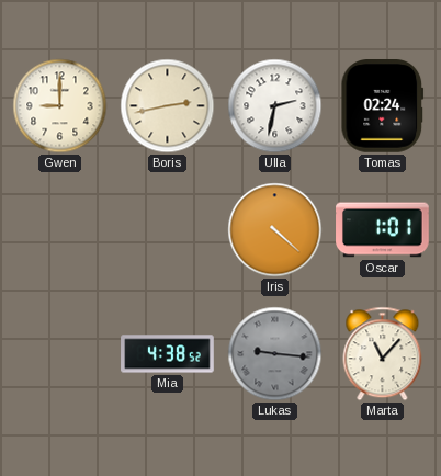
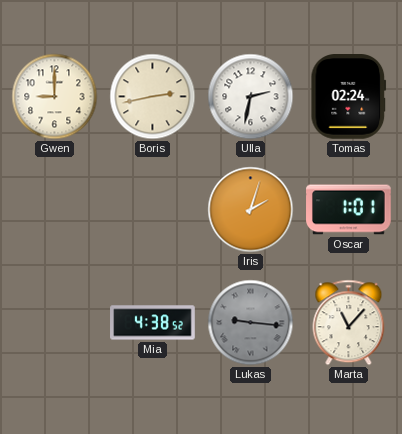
Iris: 4:22 -> 2:03
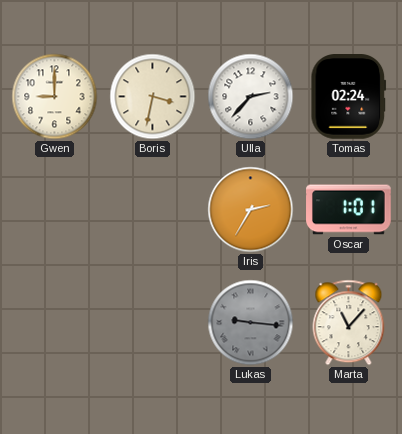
Boris: 2:43 -> 3:32
Ulla: 2:32 -> 2:37
Iris: 2:03 -> 2:35
Mia: 4:38 -> none
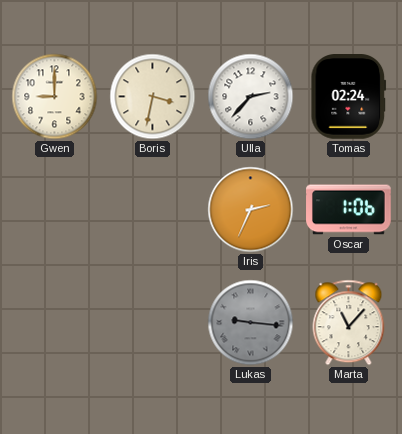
Iris: 2:35 -> 2:34
Oscar: 1:01 -> 1:06
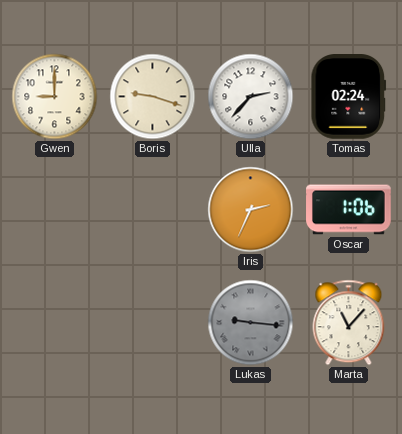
Boris: 3:32 -> 9:18
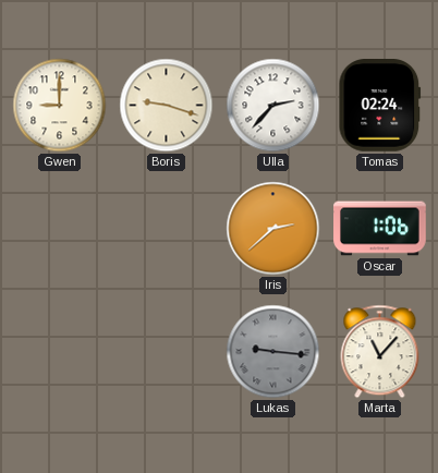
Iris: 2:34 -> 2:38
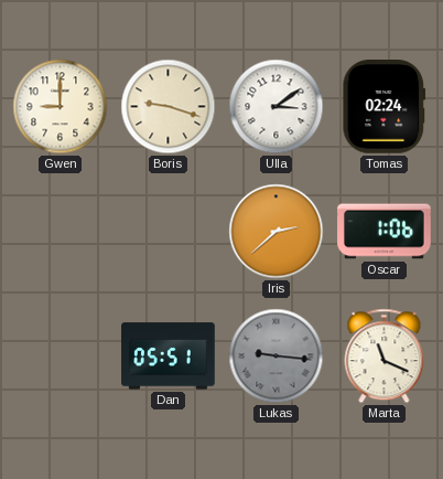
Ulla: 2:37 -> 3:09
Dan: none -> 05:51
Marta: 11:07 -> 11:19
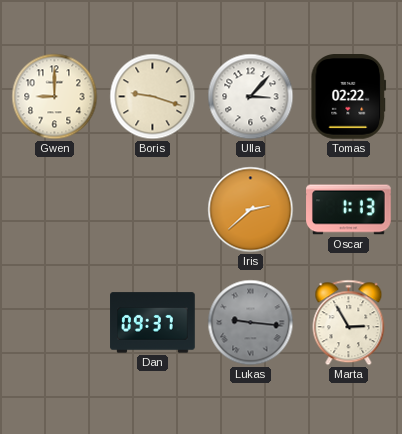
Ulla: 3:09 -> 3:07
Tomas: 02:24 -> 02:22
Oscar: 1:06 -> 1:13
Dan: 05:51 -> 09:37
Marta: 11:19 -> 2:55
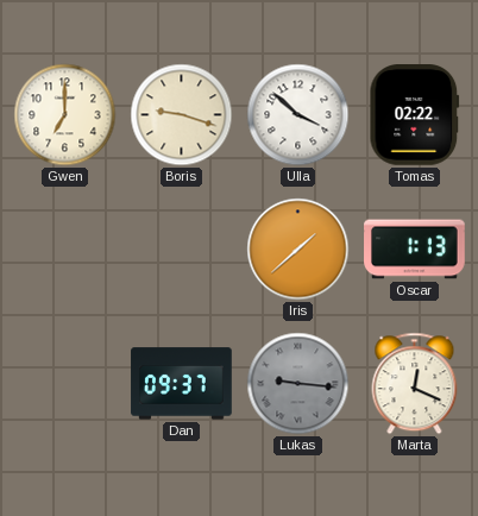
Gwen: 9:00 -> 7:00
Ulla: 3:07 -> 3:52
Iris: 2:38 -> 1:38
Marta: 2:55 -> 12:19
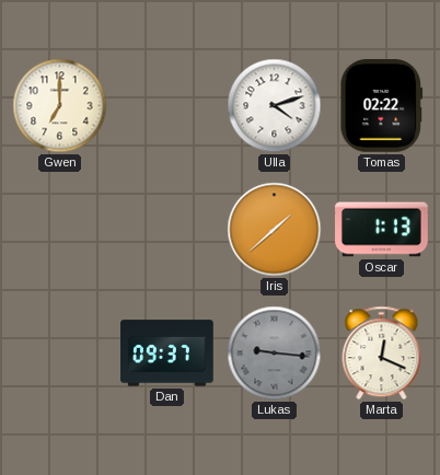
Boris: 9:18 -> none
Ulla: 3:52 -> 4:12
